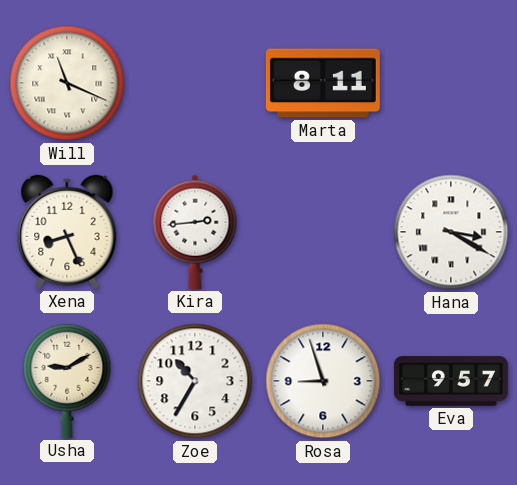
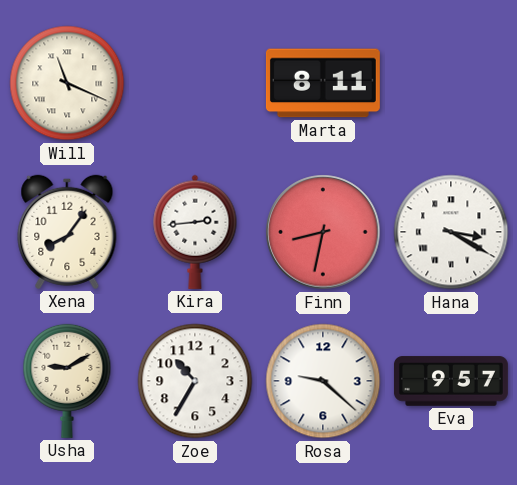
Xena: 8:26 -> 8:06
Finn: none -> 8:32
Rosa: 8:57 -> 9:22
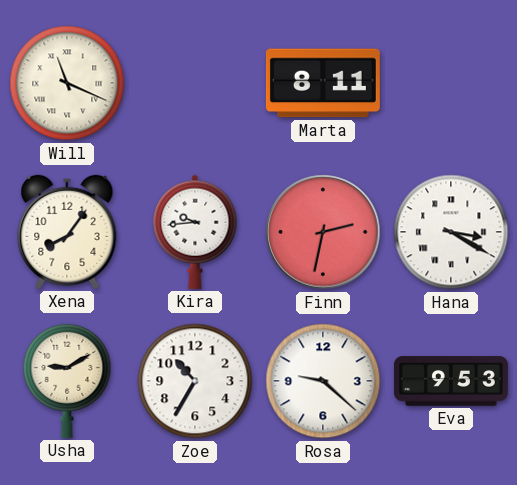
Kira: 2:44 -> 9:44
Finn: 8:32 -> 2:32
Eva: 9:57 -> 9:53
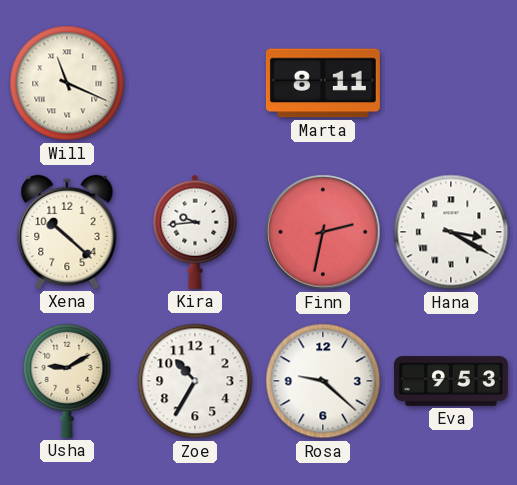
Xena: 8:06 -> 10:22
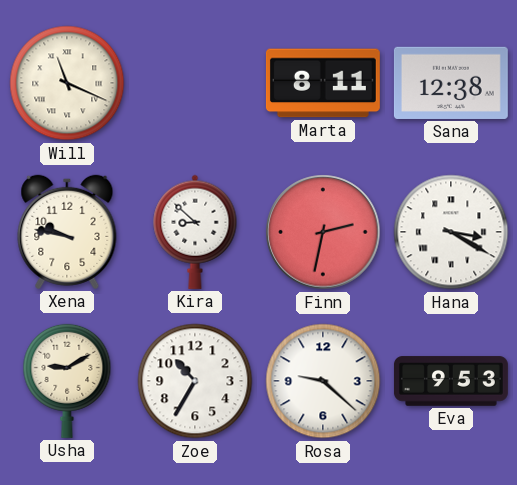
Sana: none -> 12:38
Xena: 10:22 -> 9:47
Kira: 9:44 -> 8:52
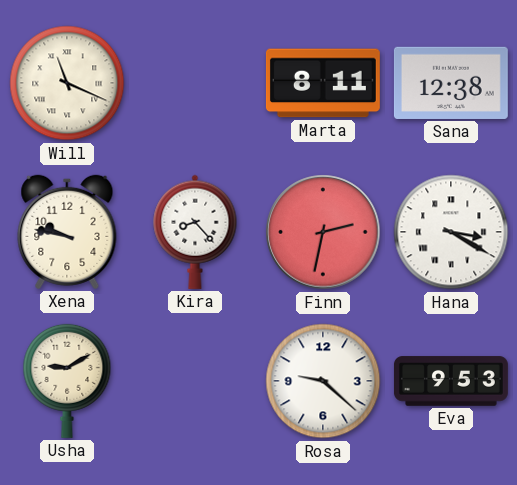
Kira: 8:52 -> 8:23
Zoe: 10:35 -> none
